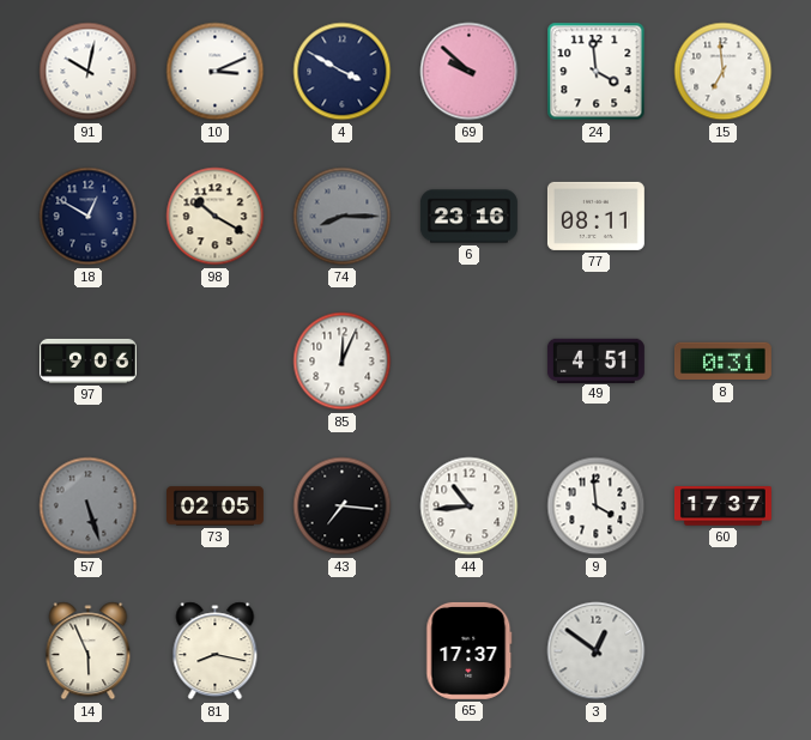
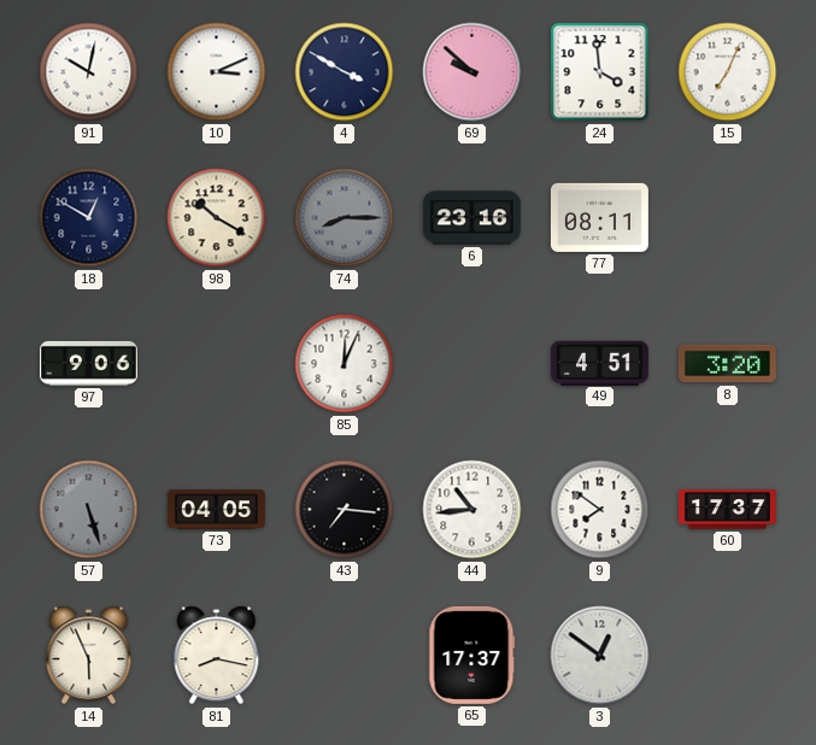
15: 6:59 -> 7:04
8: 0:31 -> 3:20
73: 02:05 -> 04:05
9: 3:59 -> 7:51
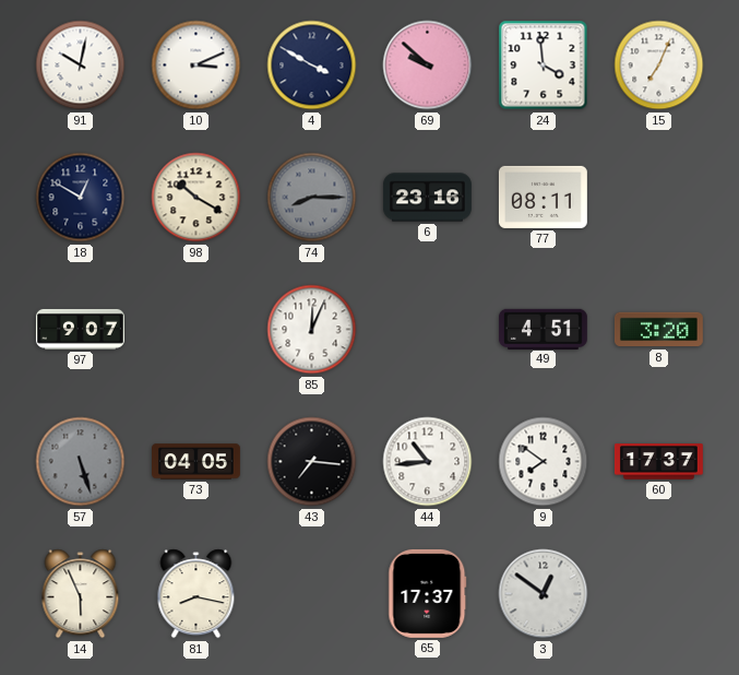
97: 9:06 -> 9:07
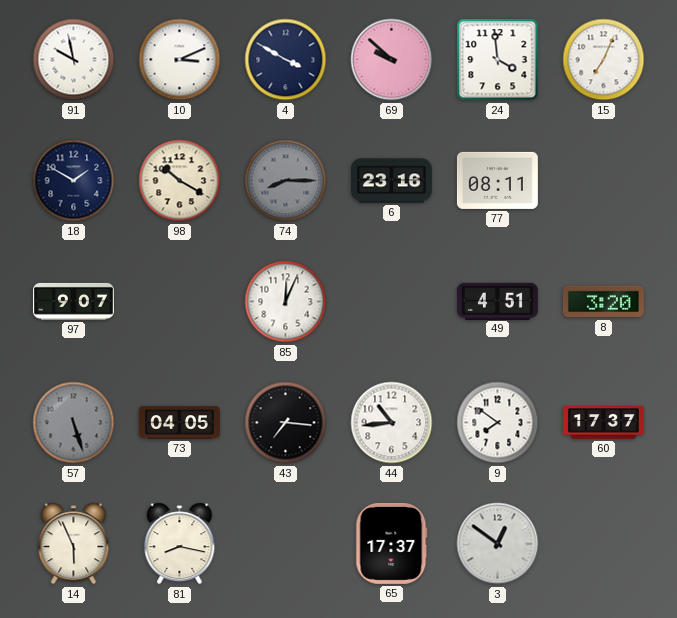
91: 10:02 -> 9:58
18: 12:50 -> 1:50
